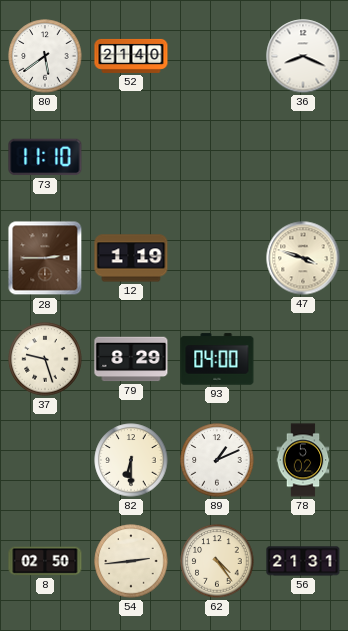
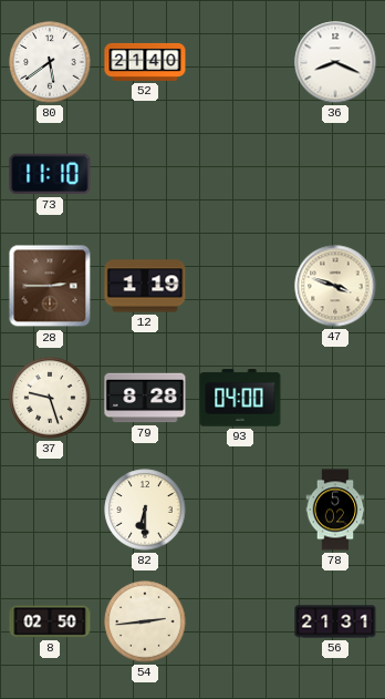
79: 8:29 -> 8:28
89: 1:11 -> none
62: 4:24 -> none
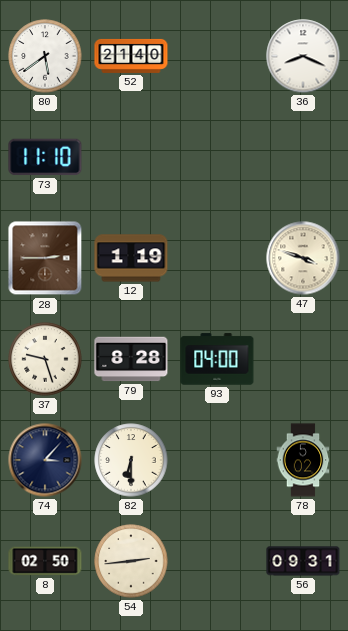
74: none -> 3:07
56: 21:31 -> 09:31
